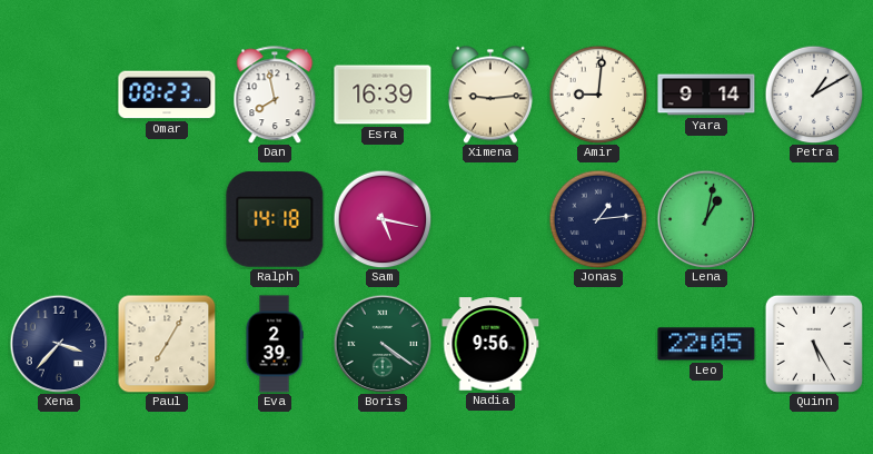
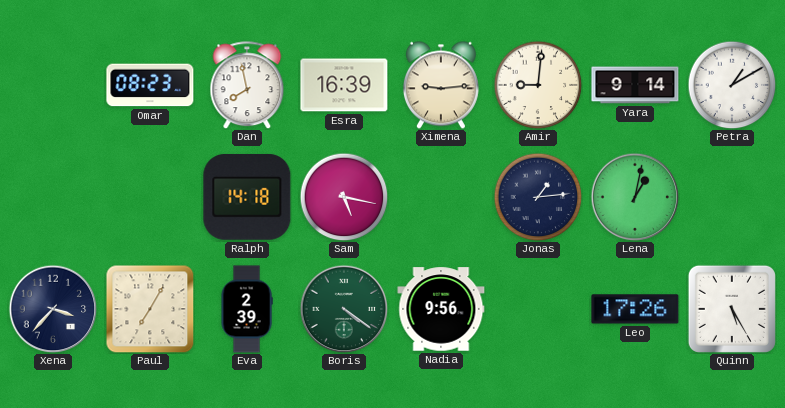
Leo: 22:05 -> 17:26
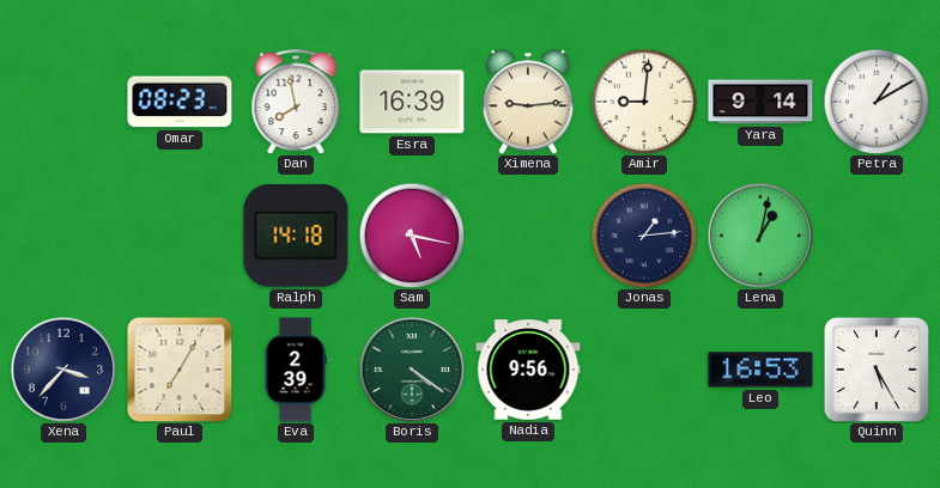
Leo: 17:26 -> 16:53
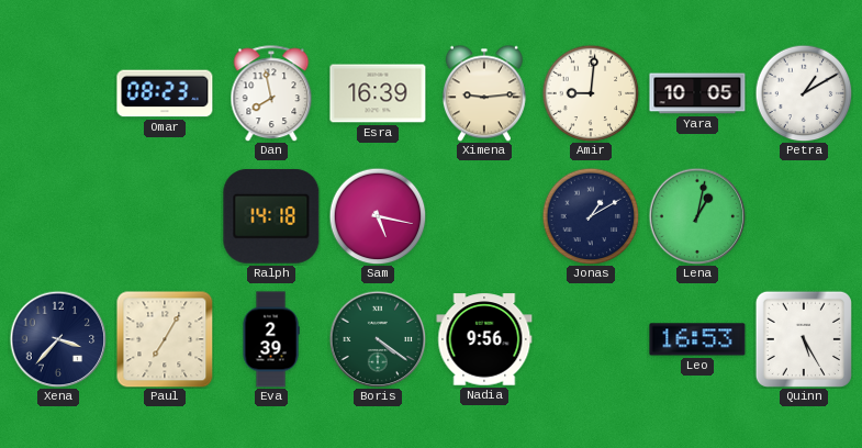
Yara: 9:14 -> 10:05
Jonas: 1:14 -> 1:10
